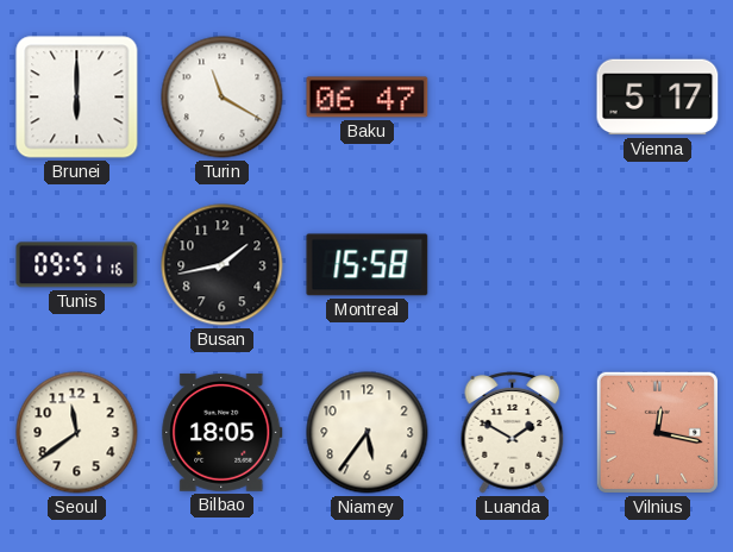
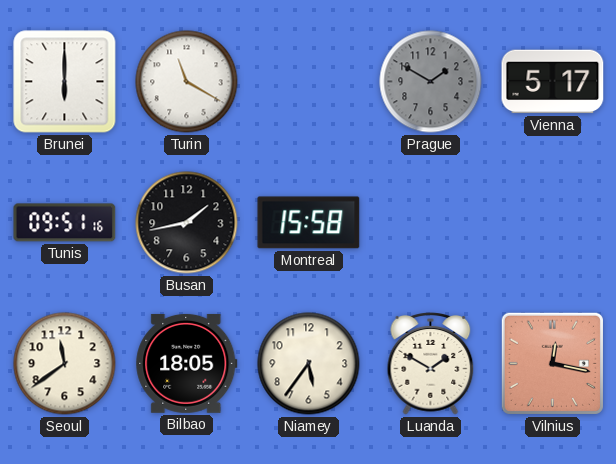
Baku: 06:47 -> none
Prague: none -> 1:50
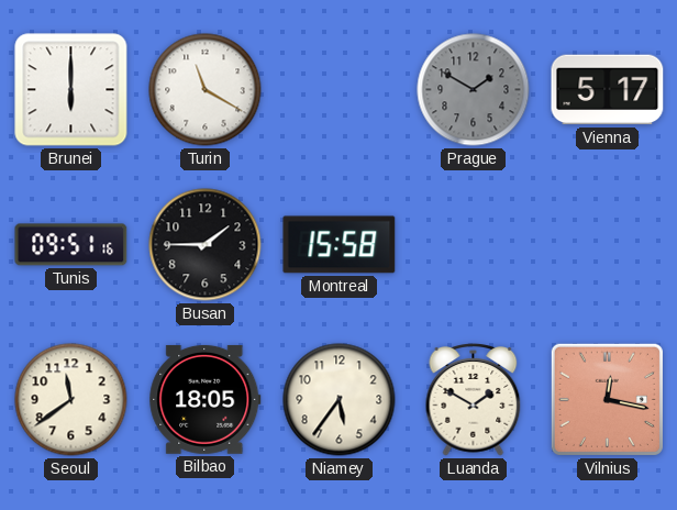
Busan: 1:43 -> 1:45
